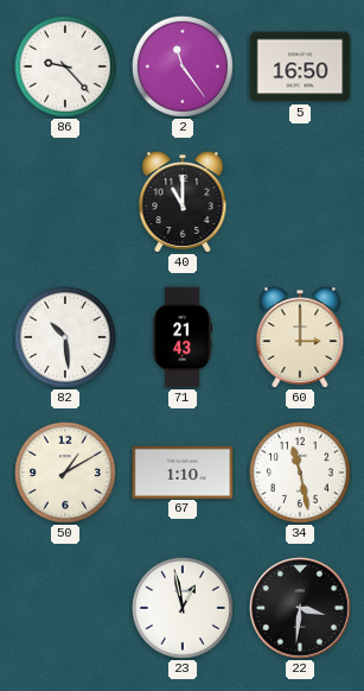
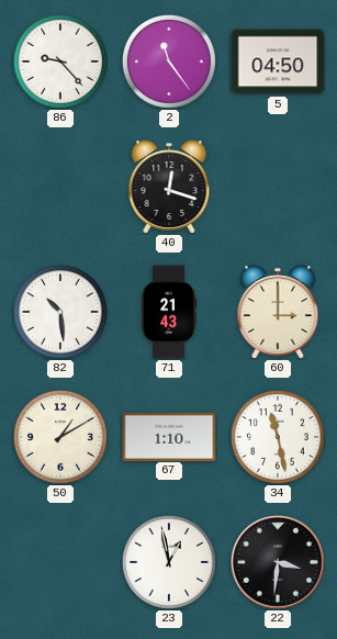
5: 16:50 -> 04:50
40: 11:00 -> 12:18
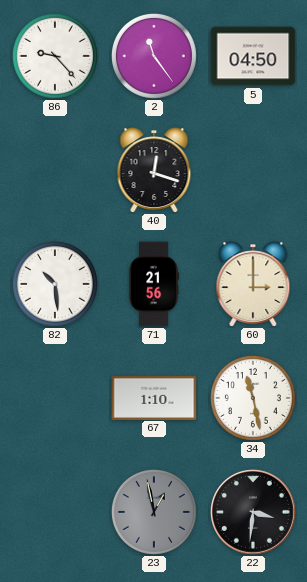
71: 21:43 -> 21:56
50: 1:10 -> none
23 dial: white -> grey
